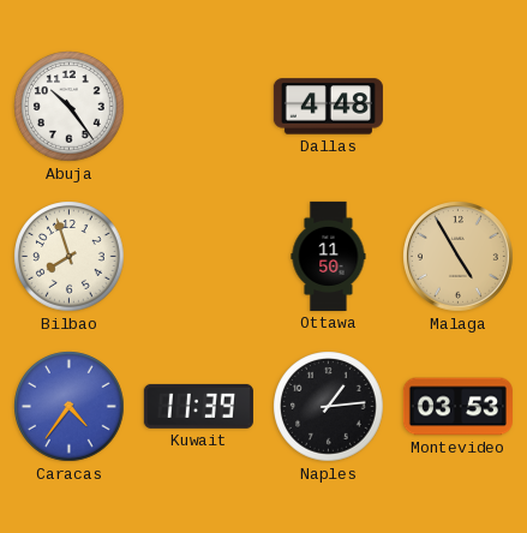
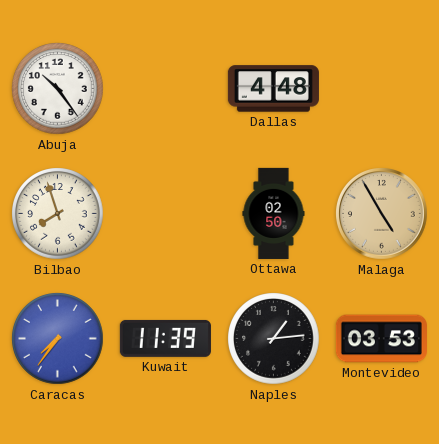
Ottawa: 11:50 -> 02:50
Caracas: 4:36 -> 7:36
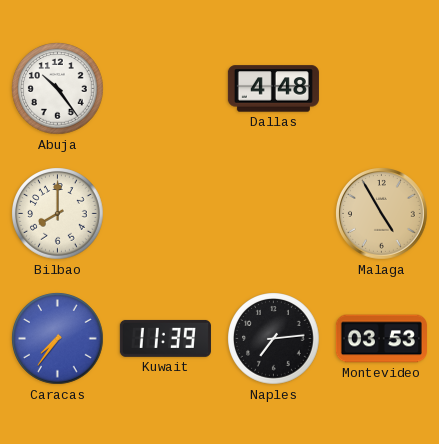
Bilbao: 7:57 -> 8:00
Ottawa: 02:50 -> none
Naples: 1:14 -> 7:14
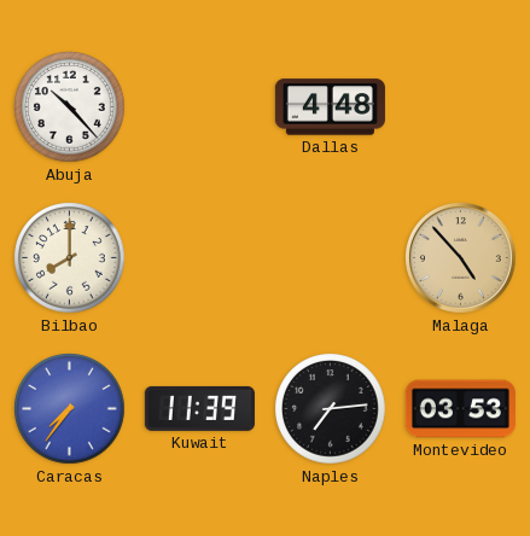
Abuja: 10:24 -> 10:23
Malaga: 4:55 -> 4:53
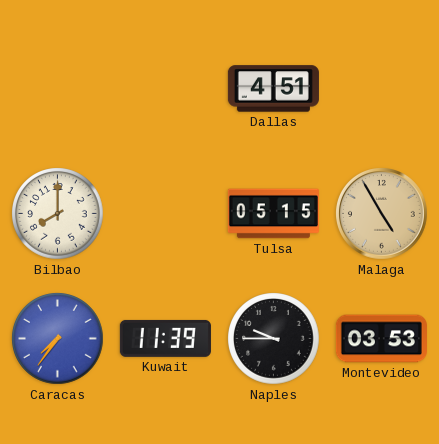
Abuja: 10:23 -> none
Dallas: 4:48 -> 4:51
Tulsa: none -> 05:15
Malaga: 4:53 -> 4:55
Naples: 7:14 -> 9:45
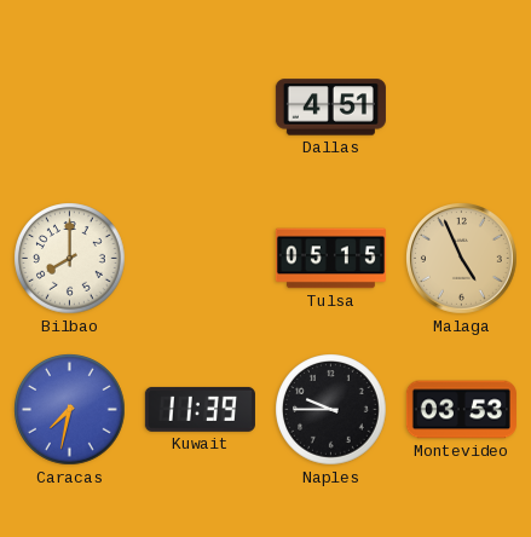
Malaga: 4:55 -> 4:56
Caracas: 7:36 -> 7:32
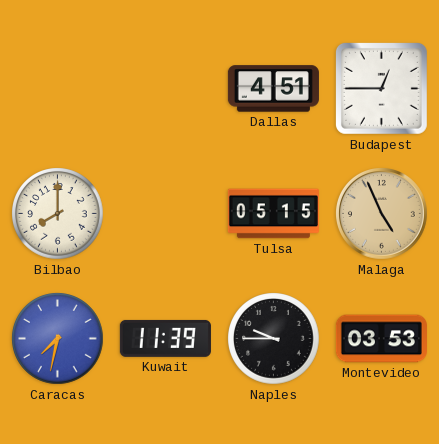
Budapest: none -> 12:45
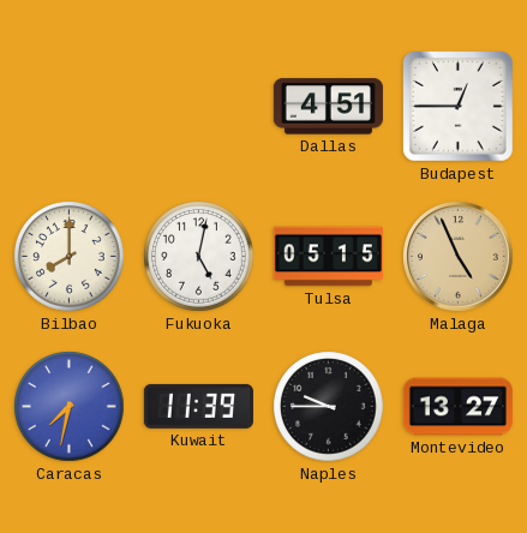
Fukuoka: none -> 5:02
Montevideo: 03:53 -> 13:27
